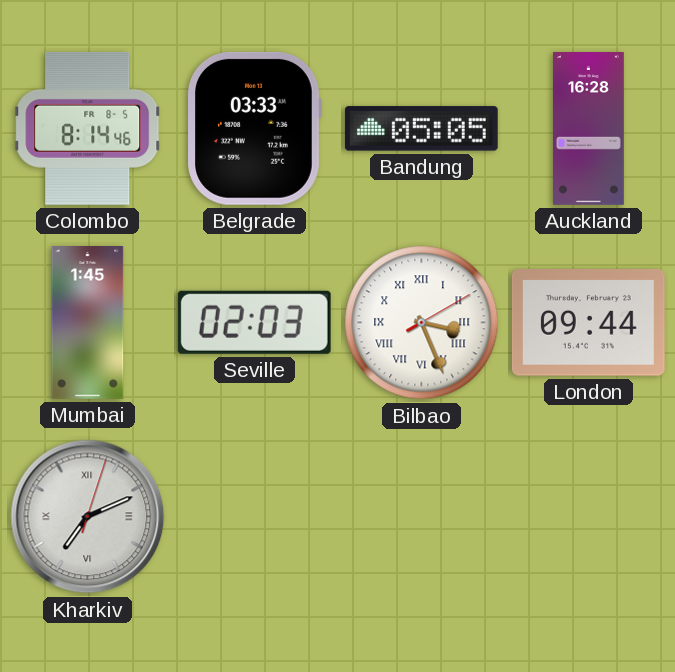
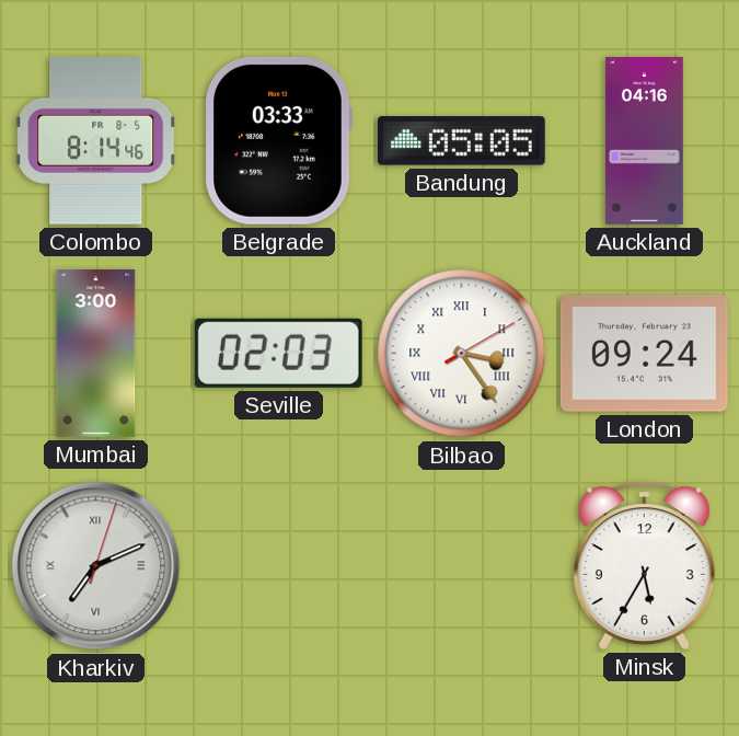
Auckland: 16:28 -> 04:16
Mumbai: 1:45 -> 3:00
Bilbao: 3:26 -> 3:24
London: 09:44 -> 09:24
Minsk: none -> 5:35
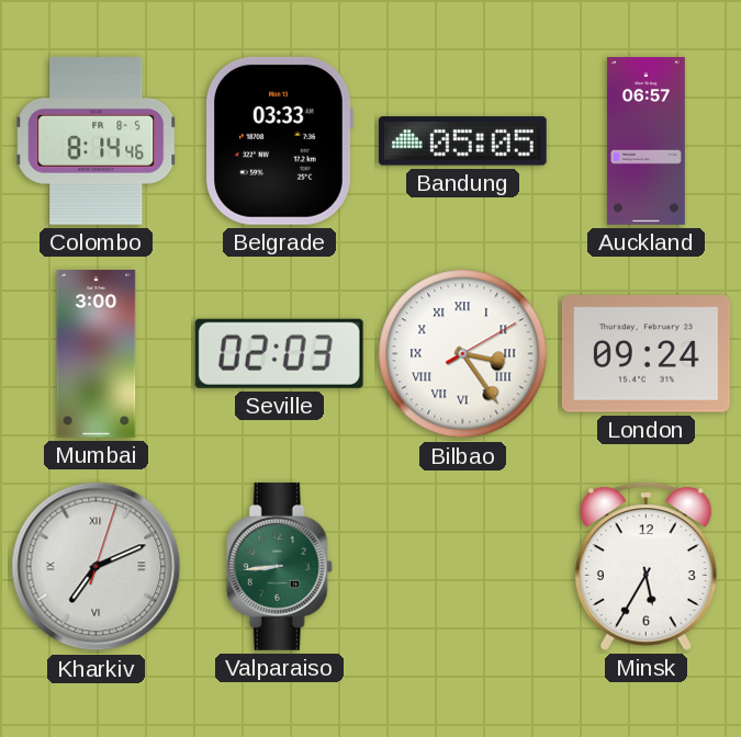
Auckland: 04:16 -> 06:57
Valparaiso: none -> 8:44
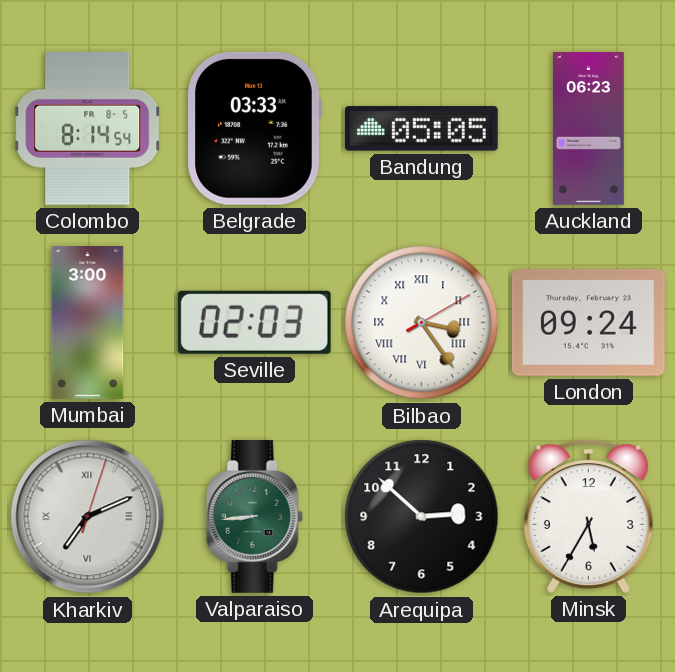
Colombo: 8:14:46 -> 8:14:54
Auckland: 06:57 -> 06:23
Arequipa: none -> 2:52
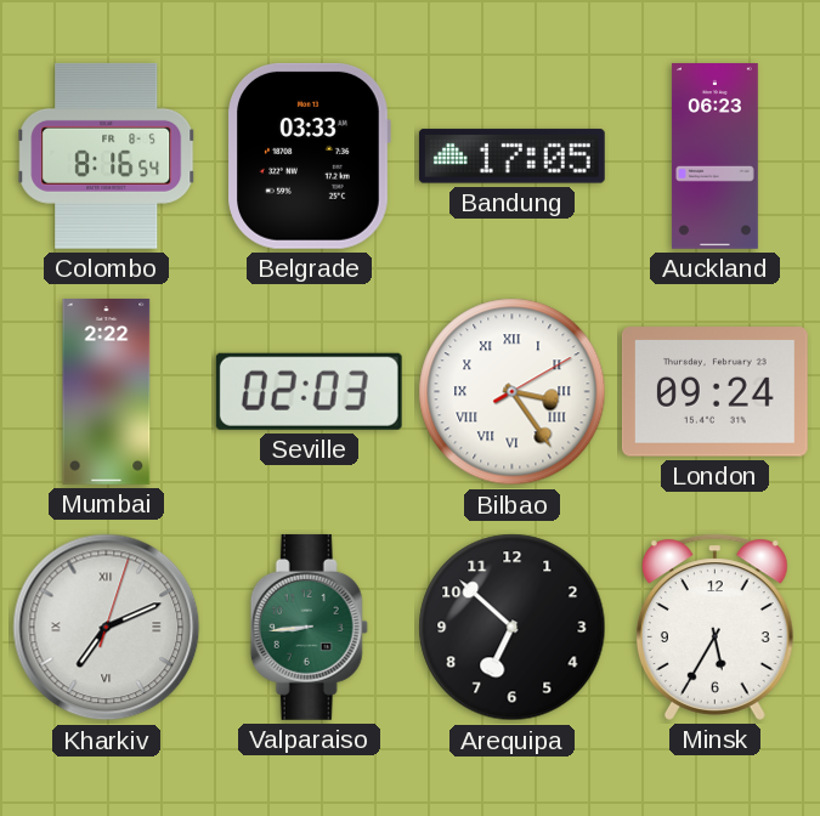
Colombo: 8:14 -> 8:16
Bandung: 05:05 -> 17:05
Mumbai: 3:00 -> 2:22
Arequipa: 2:52 -> 6:52
